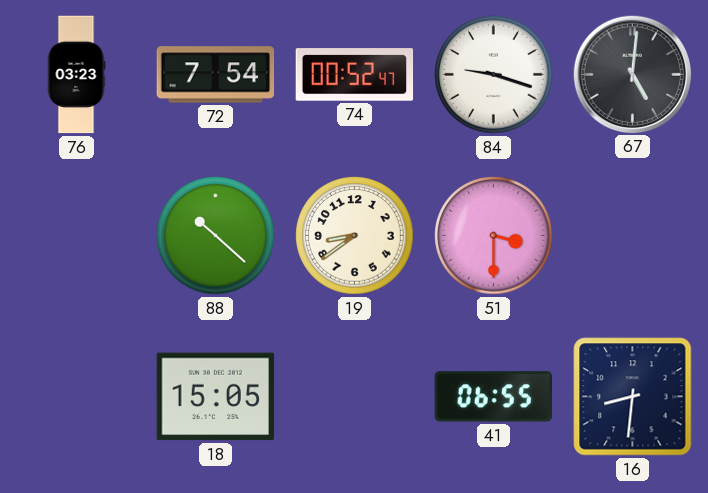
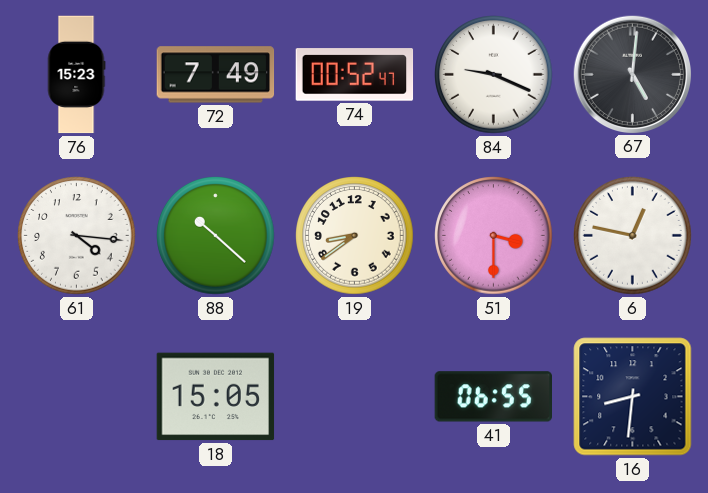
76: 03:23 -> 15:23
72: 7:54 -> 7:49
84: 9:18 -> 9:19
61: none -> 4:16
6: none -> 12:47
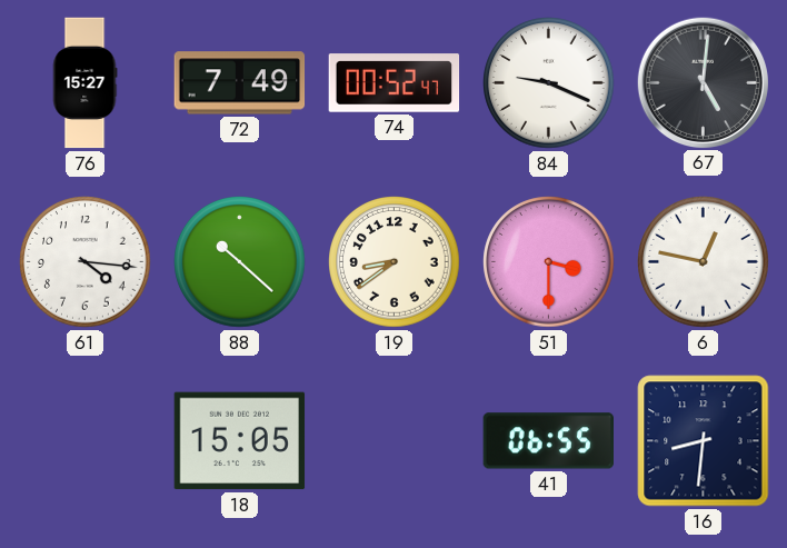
76: 15:23 -> 15:27
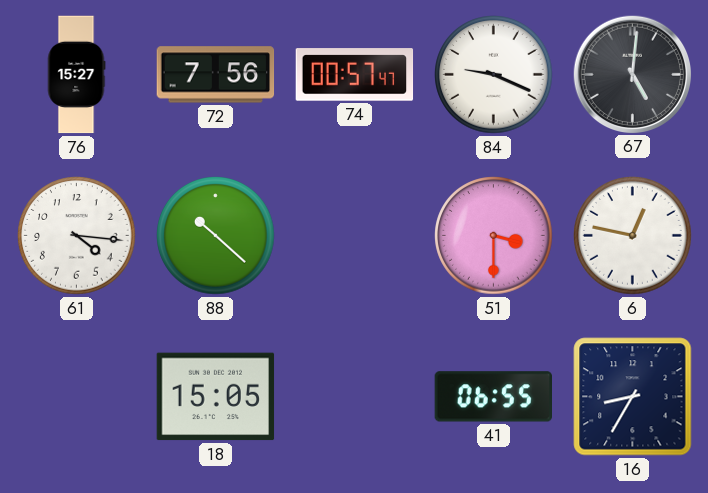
72: 7:49 -> 7:56
74: 00:52 -> 00:57
19: 8:39 -> none
16: 8:31 -> 8:35
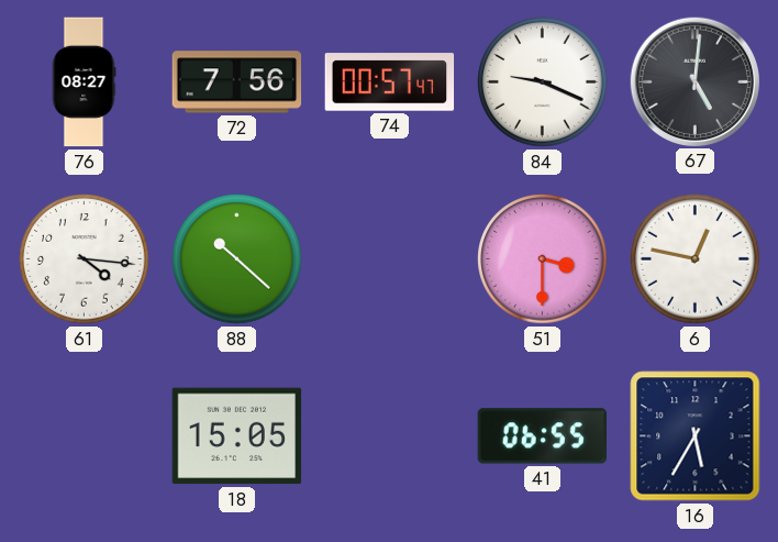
76: 15:27 -> 08:27
16: 8:35 -> 5:35
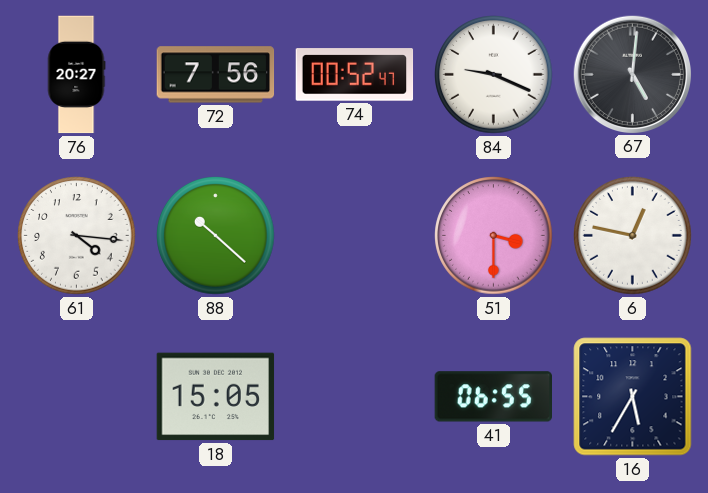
76: 08:27 -> 20:27
74: 00:57 -> 00:52
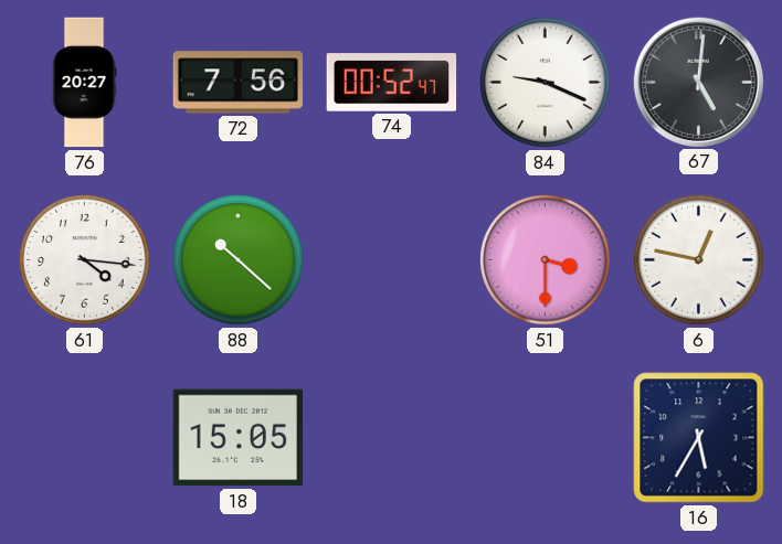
41: 06:55 -> none
